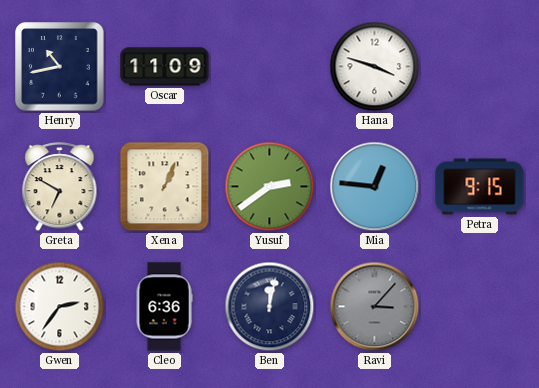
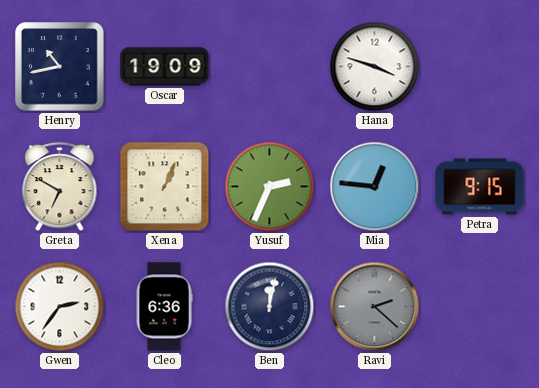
Oscar: 11:09 -> 19:09
Yusuf: 2:39 -> 2:34
Ravi: 3:07 -> 2:22
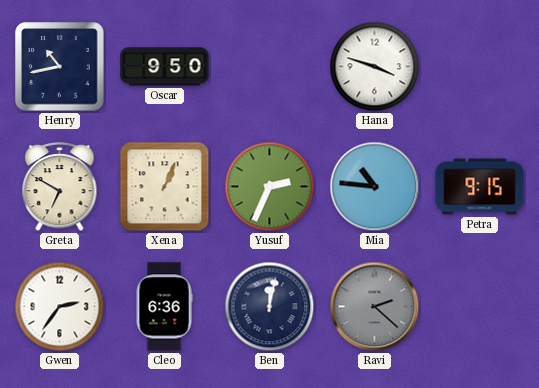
Oscar: 19:09 -> 9:50
Mia: 12:46 -> 10:46
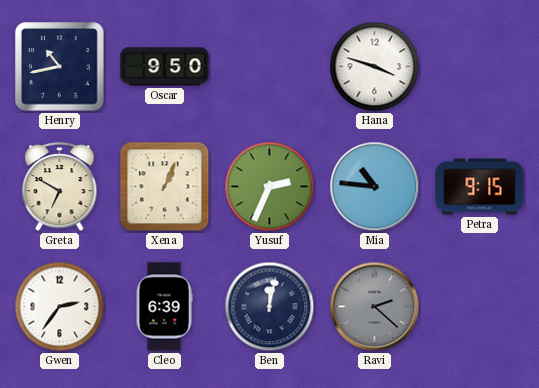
Cleo: 6:36 -> 6:39
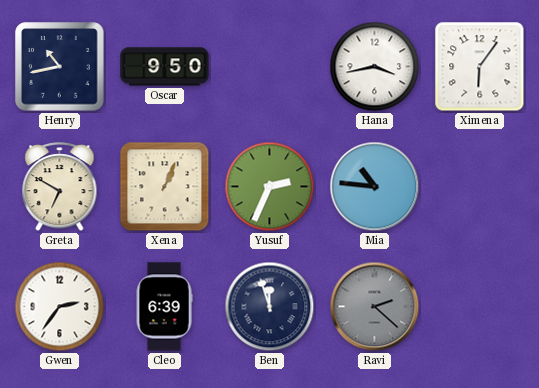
Hana: 3:48 -> 3:43
Ximena: none -> 6:06
Petra: 9:15 -> none
Ben: 12:02 -> 11:57
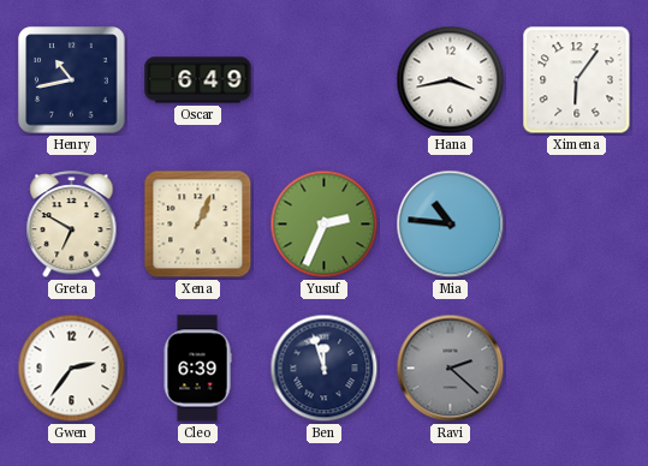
Oscar: 9:50 -> 6:49
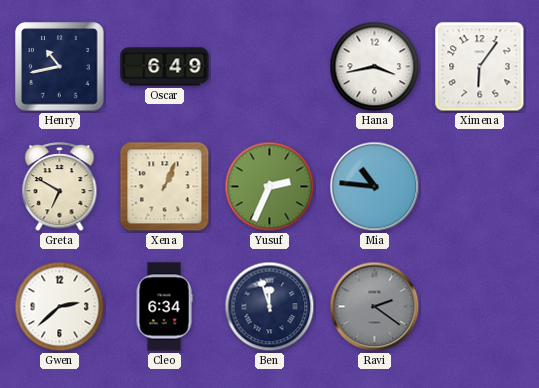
Gwen: 2:36 -> 2:38
Cleo: 6:39 -> 6:34
Ravi: 2:22 -> 2:21
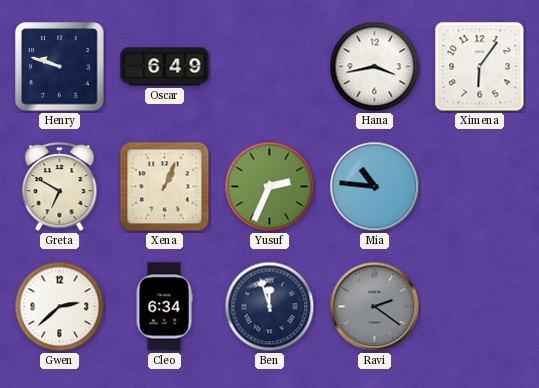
Henry: 10:43 -> 9:48
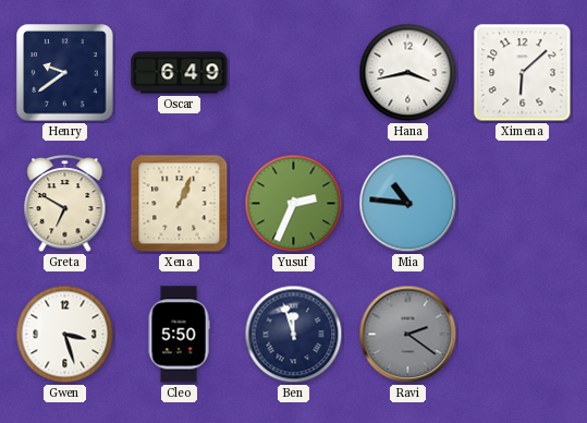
Henry: 9:48 -> 9:39
Ximena: 6:06 -> 6:08
Gwen: 2:38 -> 3:27
Cleo: 6:34 -> 5:50
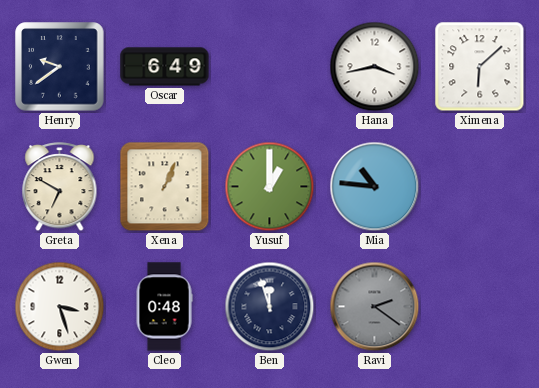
Yusuf: 2:34 -> 1:00
Cleo: 5:50 -> 0:48
